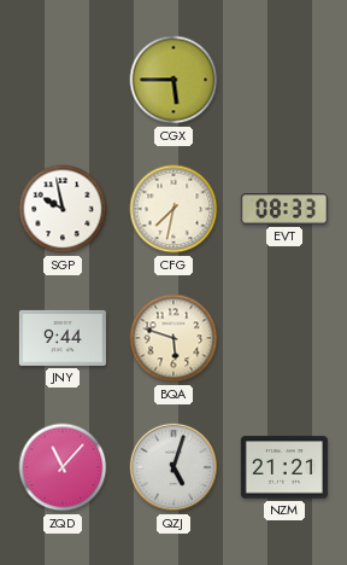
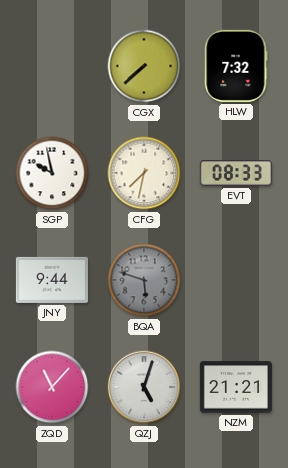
CGX: 5:45 -> 7:38
HLW: none -> 7:32
BQA dial: cream -> grey
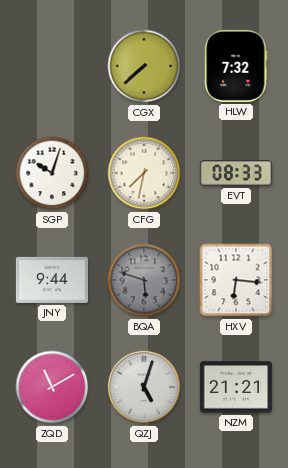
SGP: 9:58 -> 10:03
HXV: none -> 6:16
ZQD: 11:07 -> 11:10
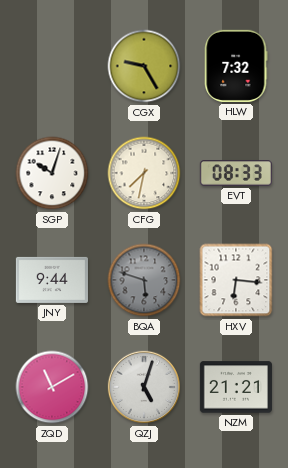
CGX: 7:38 -> 9:25
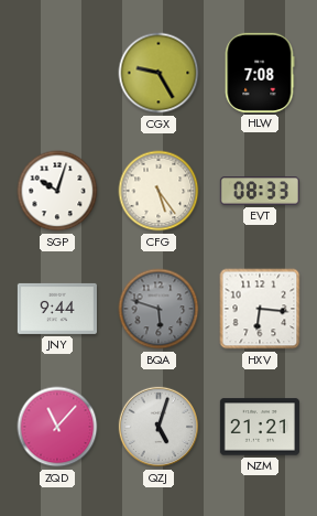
HLW: 7:32 -> 7:08
CFG: 7:32 -> 5:24
ZQD: 11:10 -> 11:07
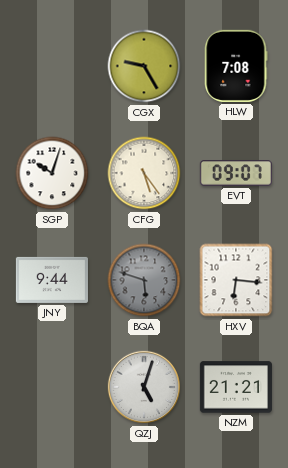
EVT: 08:33 -> 09:07
ZQD: 11:07 -> none
